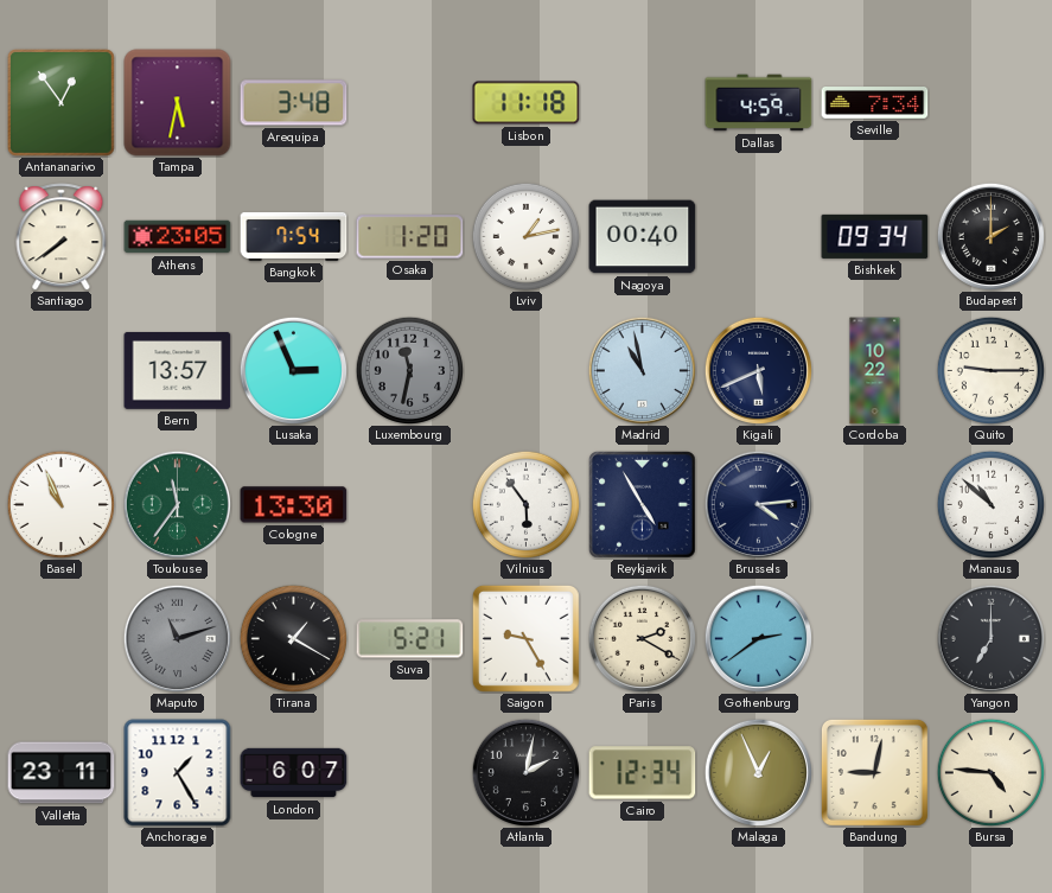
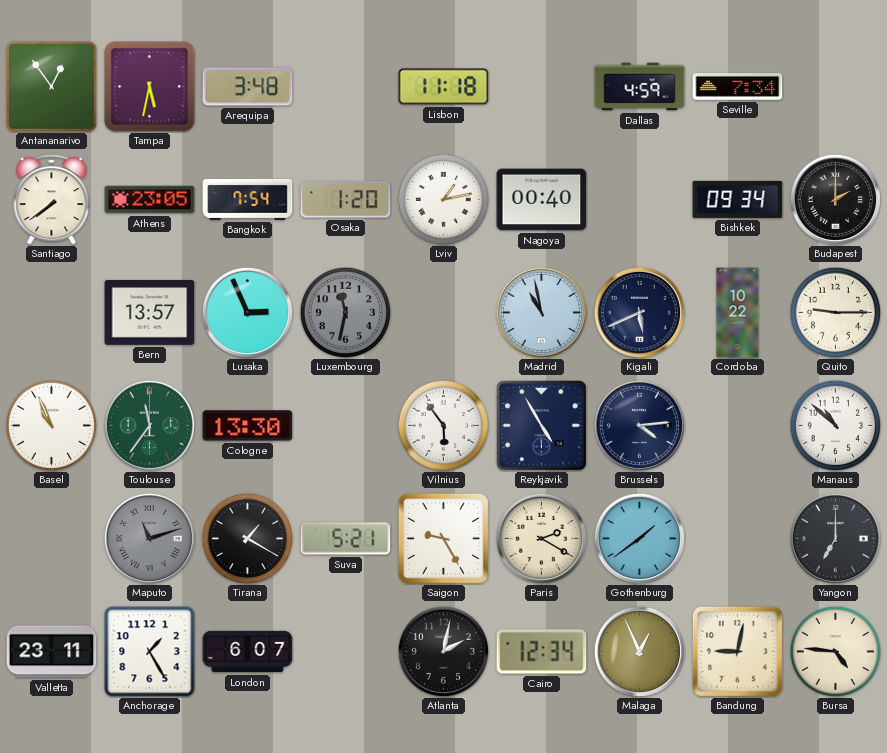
Gothenburg: 2:39 -> 1:39
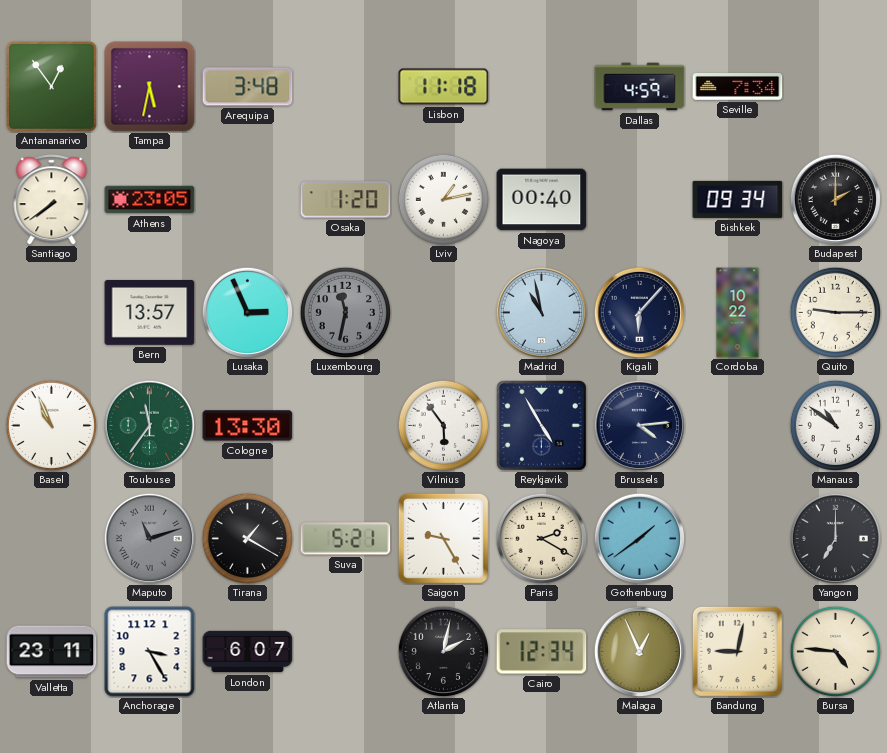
Bangkok: 7:54 -> none
Kigali: 5:41 -> 6:07
Manaus: 10:52 -> 10:51
Anchorage: 1:25 -> 3:25
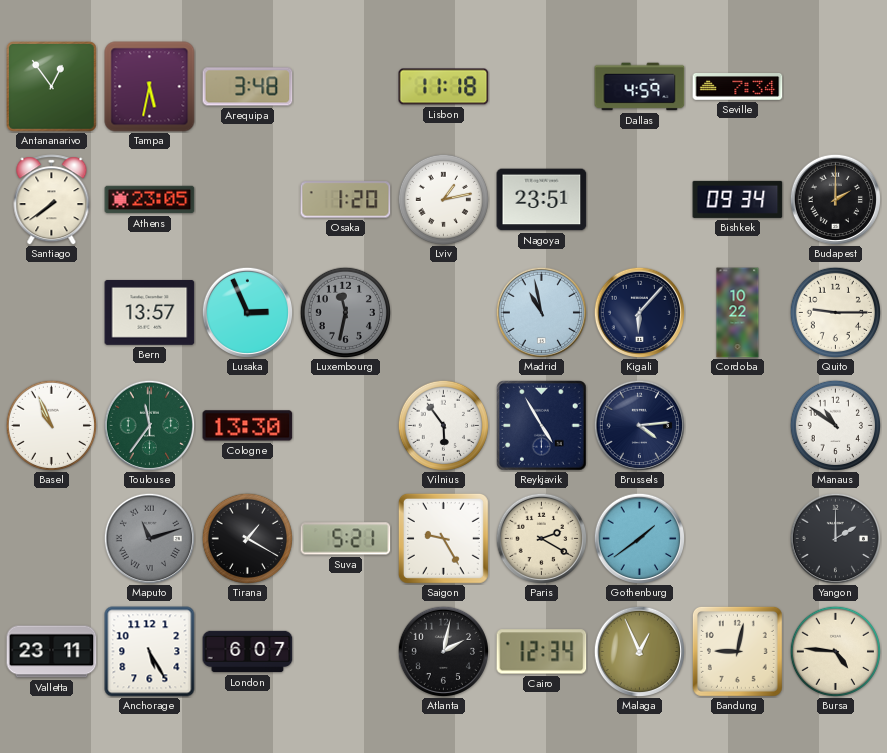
Nagoya: 00:40 -> 23:51
Yangon: 7:00 -> 2:00
Anchorage: 3:25 -> 5:25
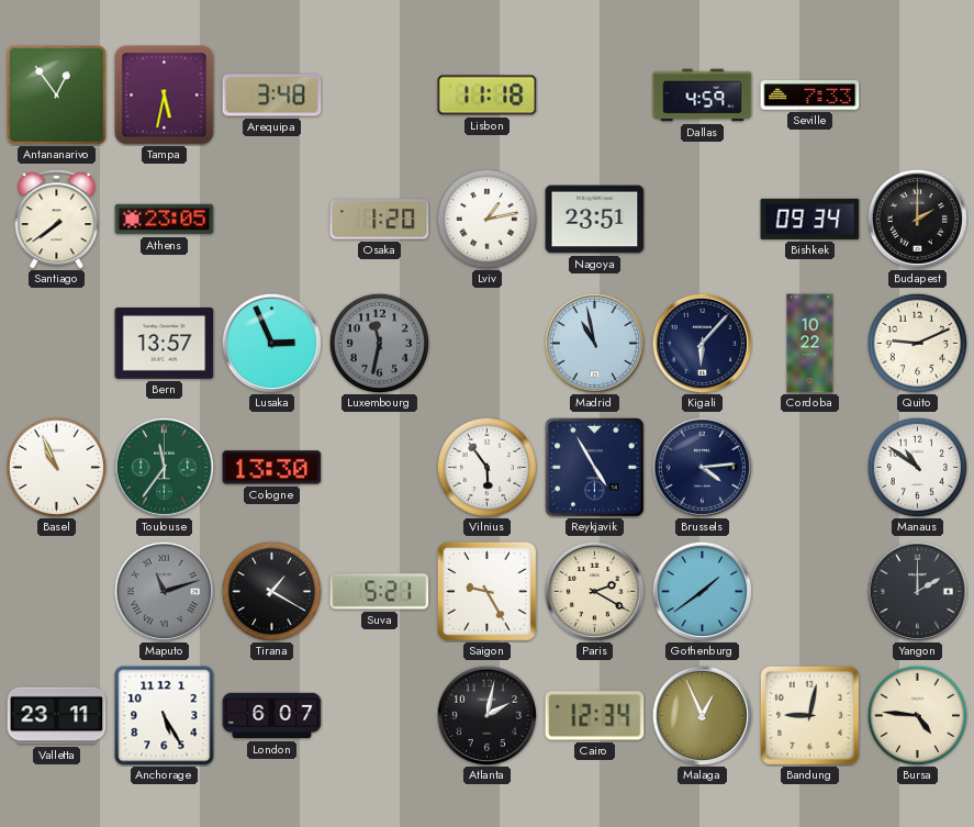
Seville: 7:34 -> 7:33
Quito: 9:15 -> 9:11
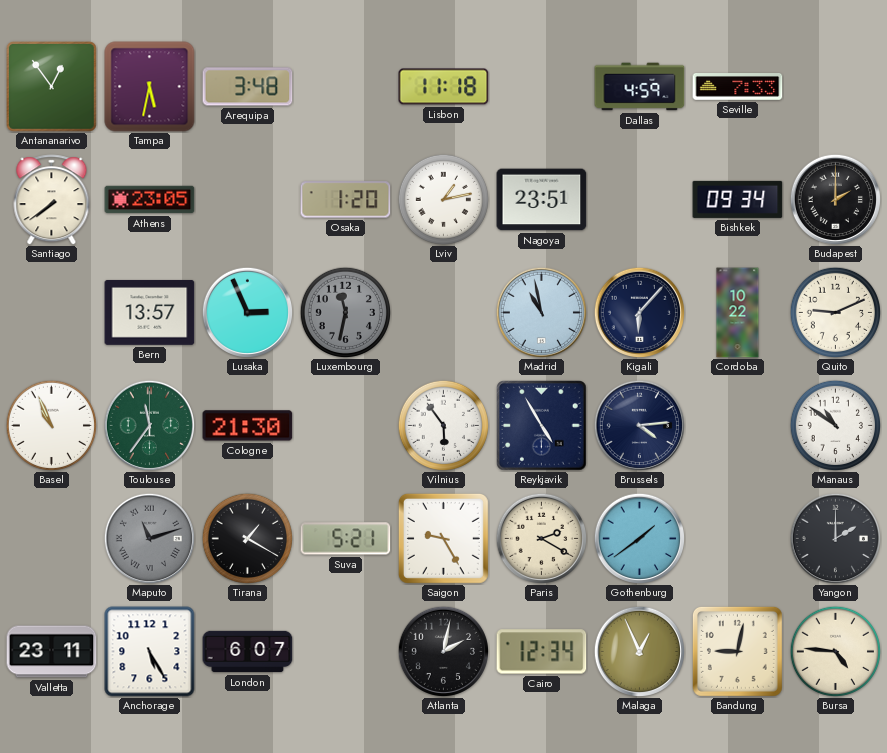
Cologne: 13:30 -> 21:30
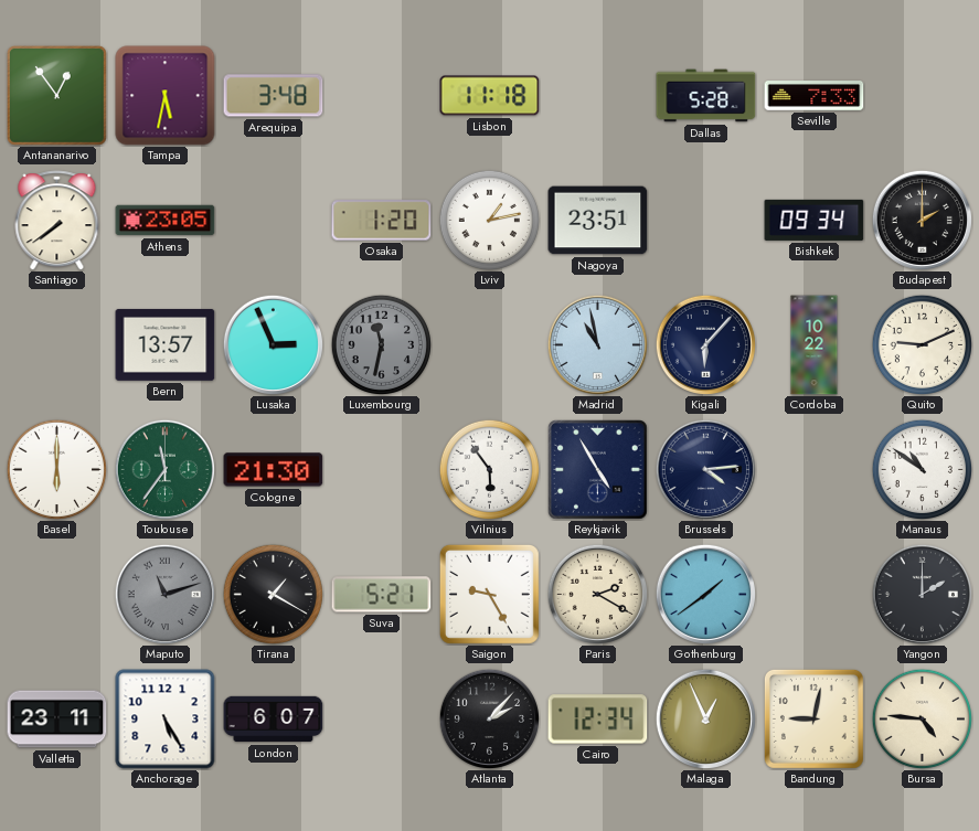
Dallas: 4:59 -> 5:28
Basel: 10:56 -> 6:00
Atlanta: 2:02 -> 2:07
